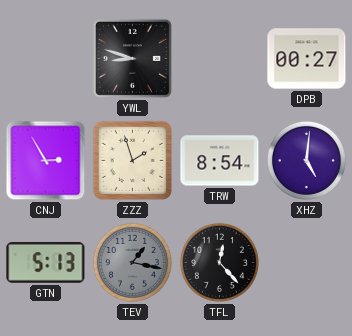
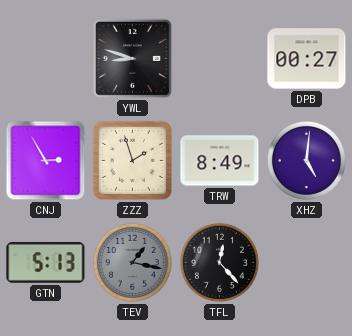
TRW: 8:54 -> 8:49
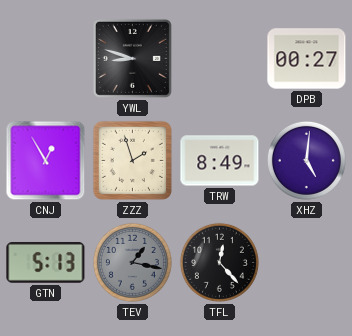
CNJ: 2:55 -> 12:55
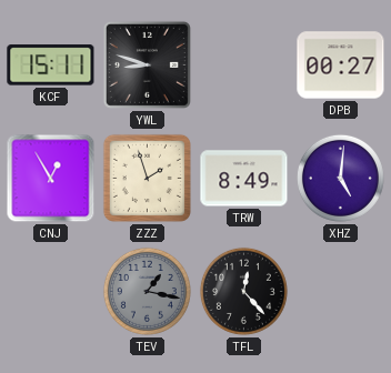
KCF: none -> 15:11
GTN: 5:13 -> none
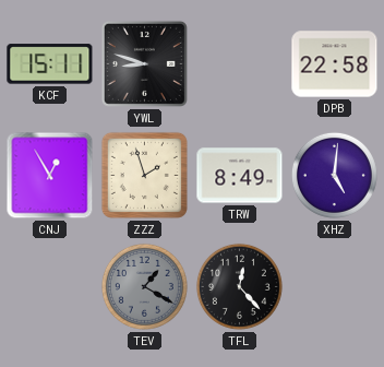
DPB: 00:27 -> 22:58
TEV: 1:17 -> 1:20
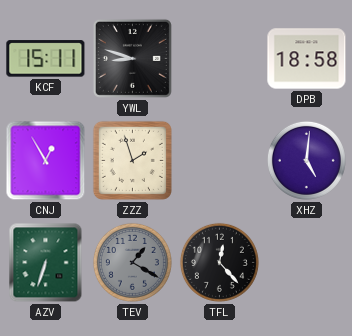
DPB: 22:58 -> 18:58
TRW: 8:49 -> none
AZV: none -> 6:33
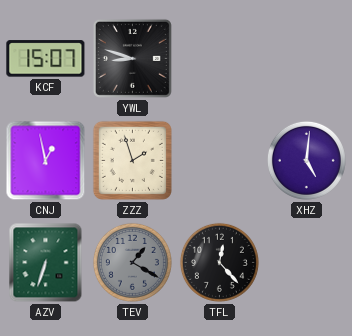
KCF: 15:11 -> 15:07
DPB: 18:58 -> none
CNJ: 12:55 -> 12:58
